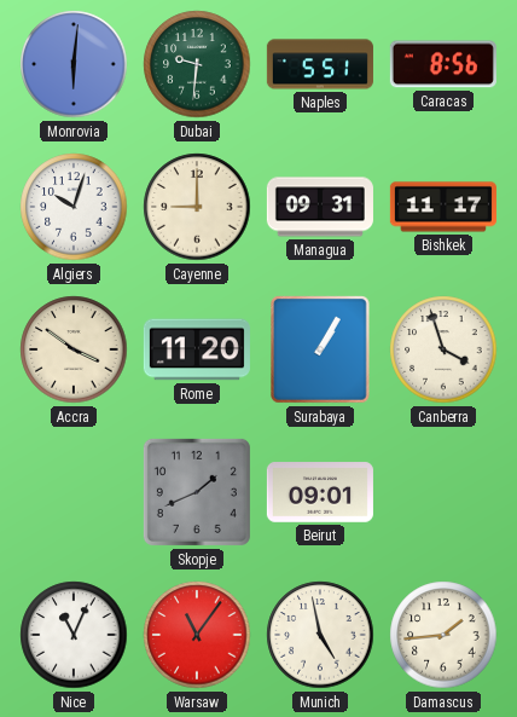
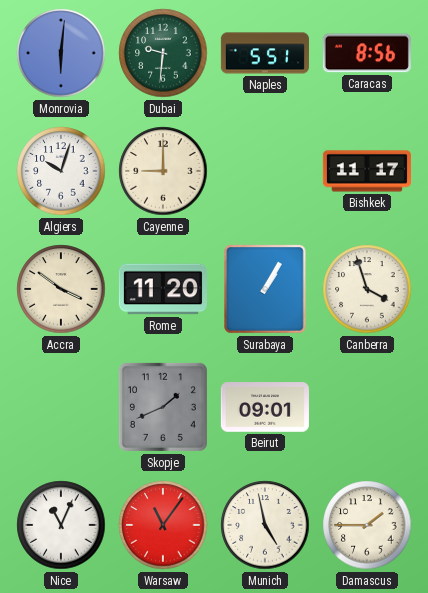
Managua: 09:31 -> none
Damascus: 1:44 -> 1:45
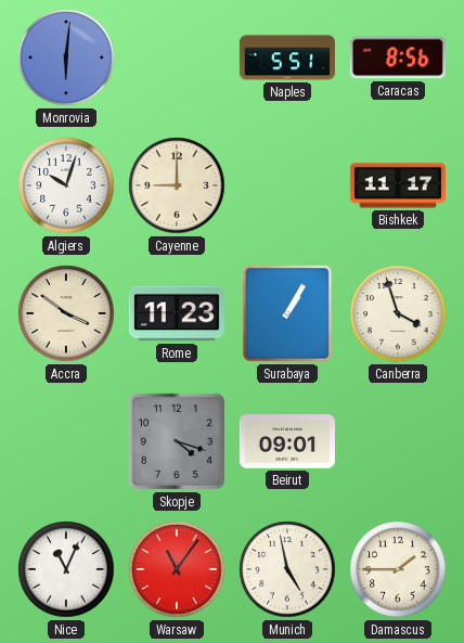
Dubai: 9:31 -> none
Rome: 11:20 -> 11:23
Skopje: 1:41 -> 4:18
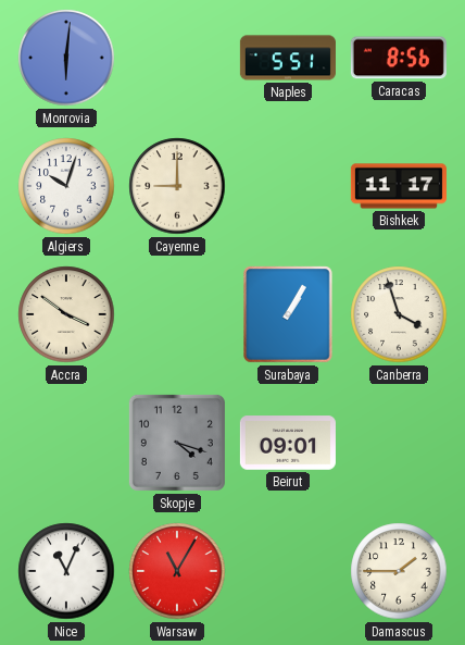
Rome: 11:23 -> none
Warsaw: 11:06 -> 11:05
Munich: 4:58 -> none
